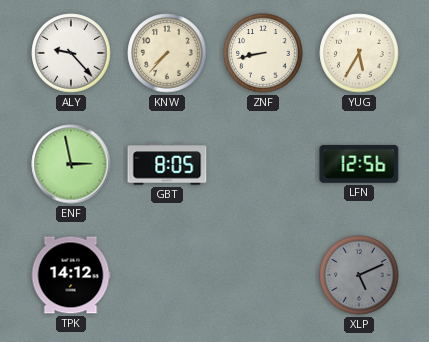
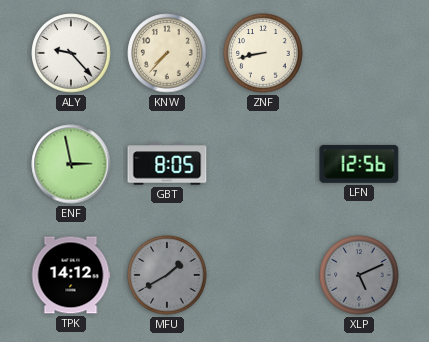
YUG: 5:35 -> none
MFU: none -> 1:40
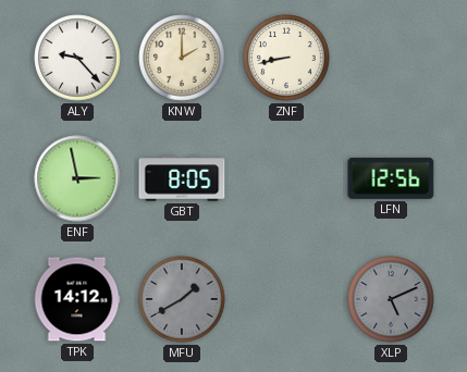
KNW: 7:37 -> 2:00
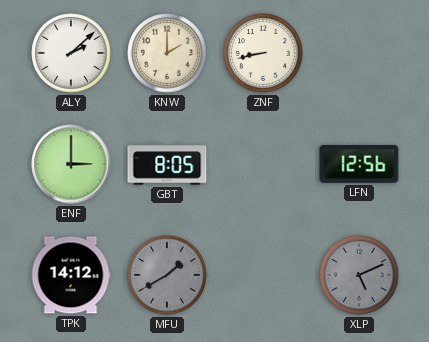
ALY: 9:23 -> 2:08
ENF: 2:58 -> 3:00
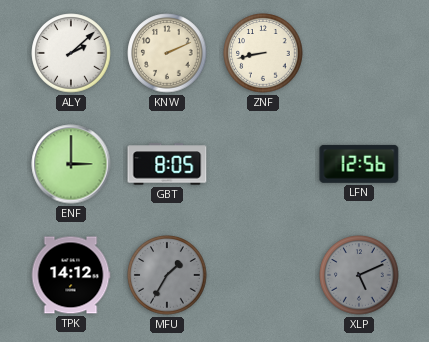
KNW: 2:00 -> 2:11
MFU: 1:40 -> 1:35
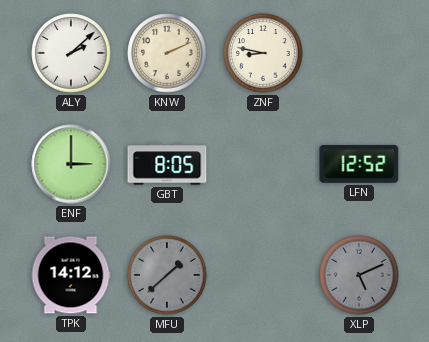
ZNF: 8:43 -> 8:47
LFN: 12:56 -> 12:52
MFU: 1:35 -> 1:38
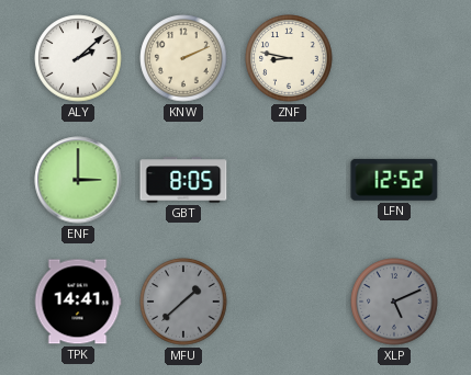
TPK: 14:12 -> 14:41
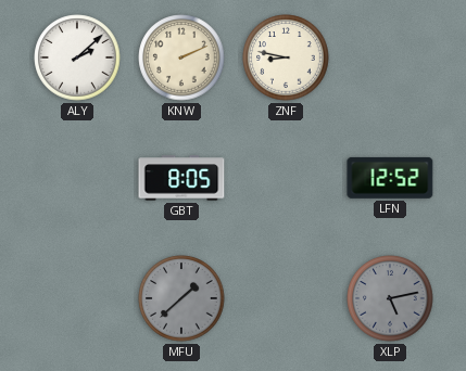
ENF: 3:00 -> none
TPK: 14:41 -> none
XLP: 5:11 -> 5:13
